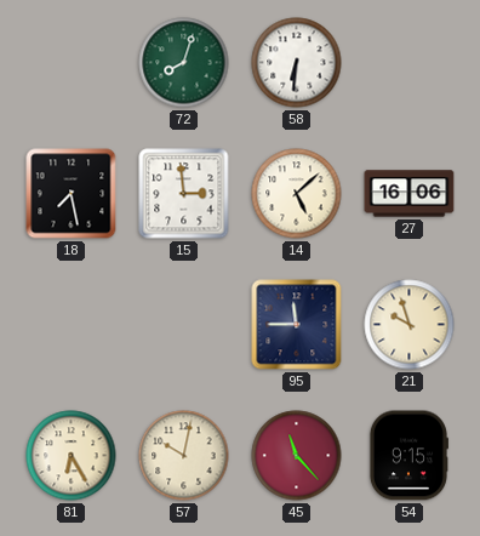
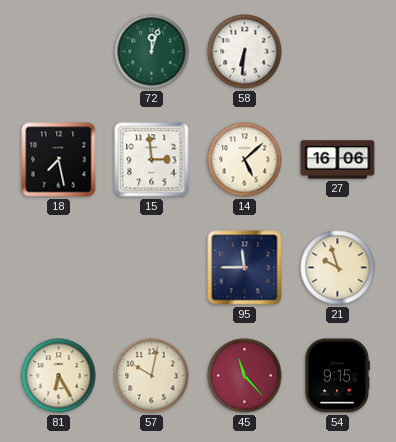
72: 8:03 -> 12:03
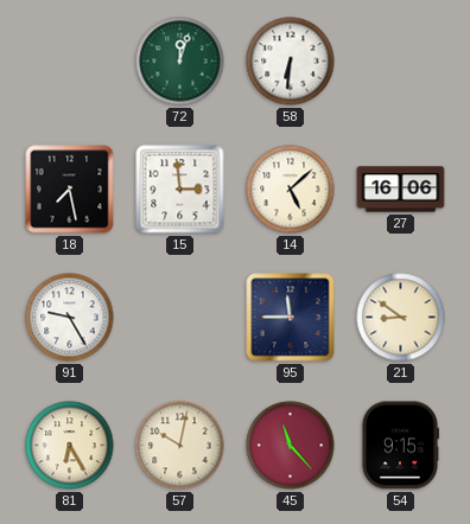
91: none -> 9:25
21: 9:57 -> 8:51
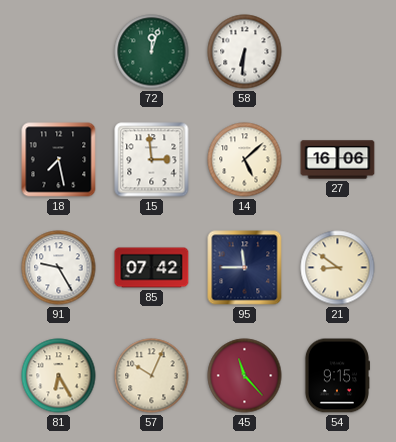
85: none -> 07:42
57: 10:02 -> 10:04
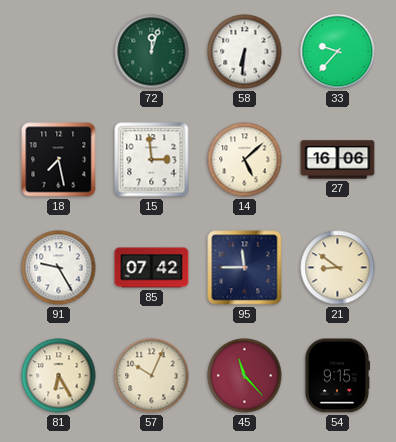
33: none -> 9:37
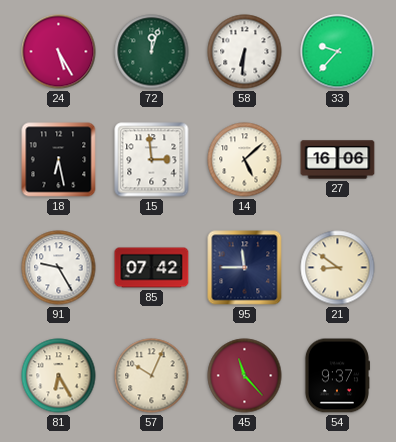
24: none -> 5:25
18: 7:28 -> 6:28
54: 9:15 -> 9:37
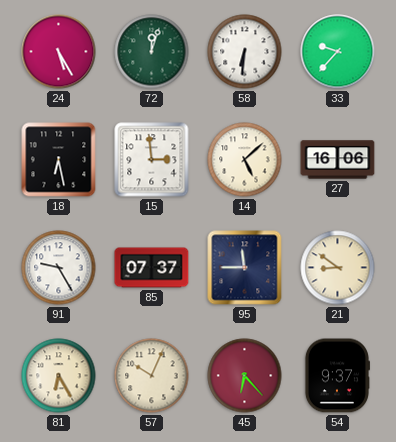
85: 07:42 -> 07:37
45: 11:23 -> 6:23
